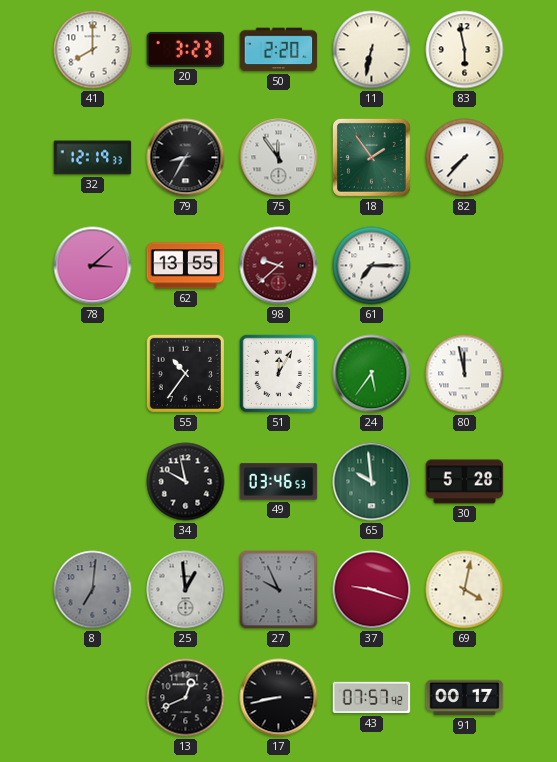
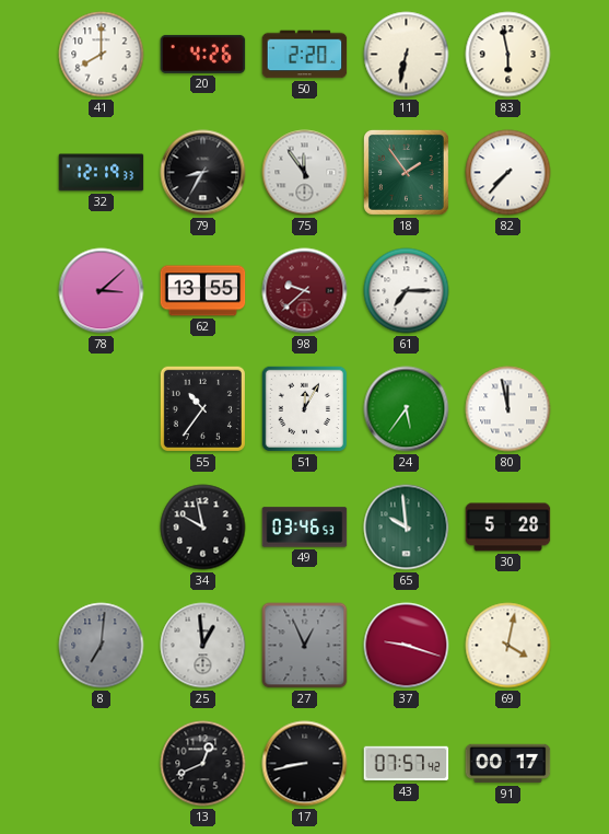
20: 3:23 -> 4:26
27: 9:56 -> 12:56
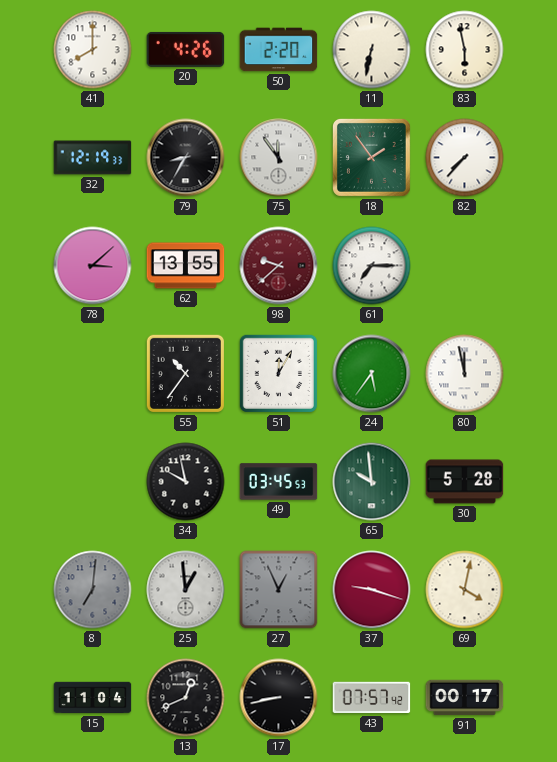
49: 03:46 -> 03:45
15: none -> 11:04
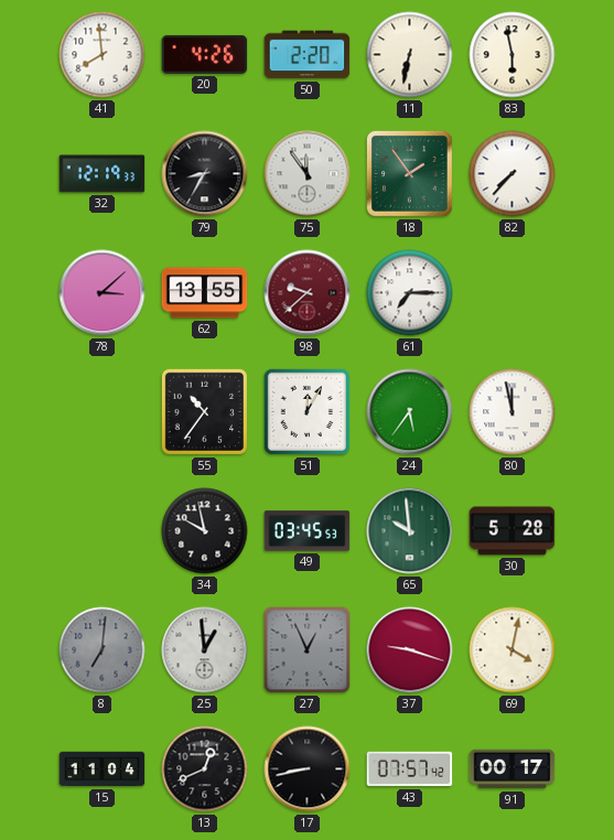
41: 8:00 -> 7:59
